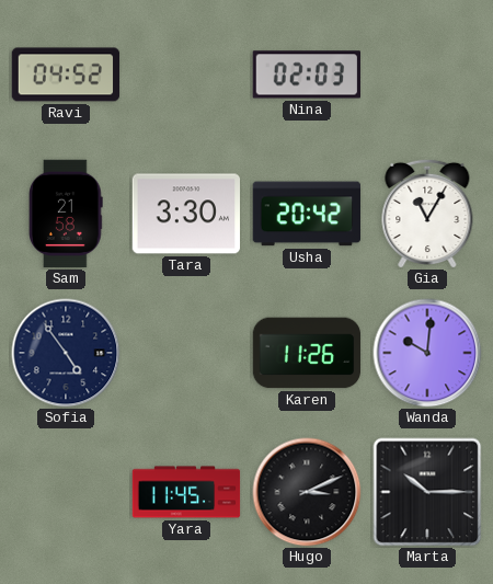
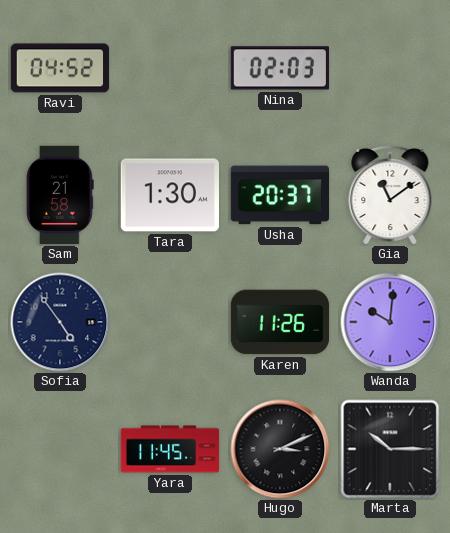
Tara: 3:30 -> 1:30
Usha: 20:42 -> 20:37
Gia: 11:05 -> 11:09
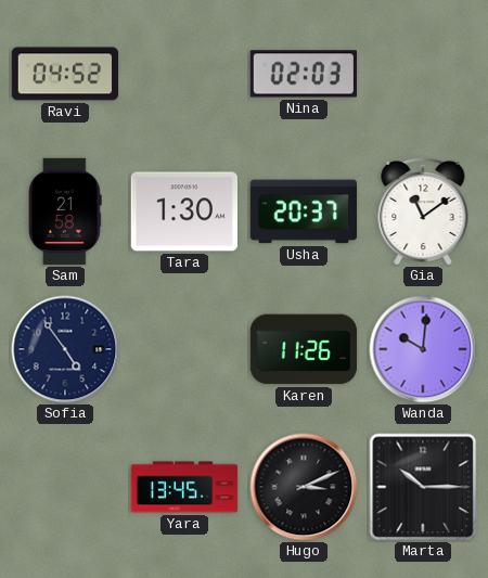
Yara: 11:45 -> 13:45
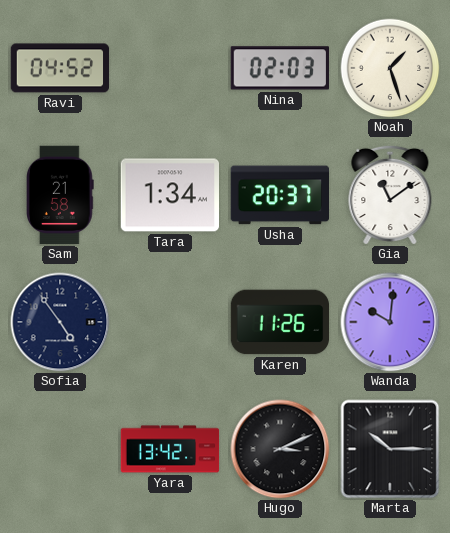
Noah: none -> 1:27
Tara: 1:30 -> 1:34
Yara: 13:45 -> 13:42
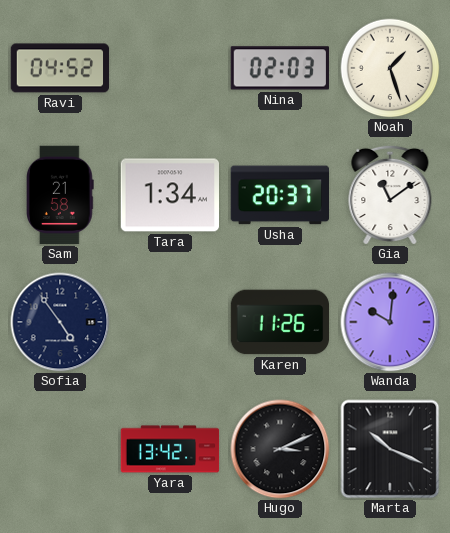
Marta: 10:15 -> 10:19
